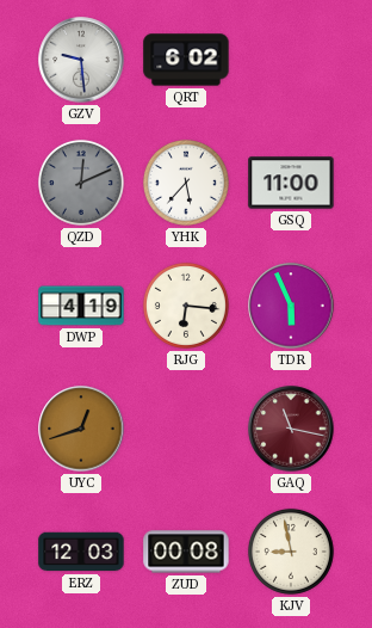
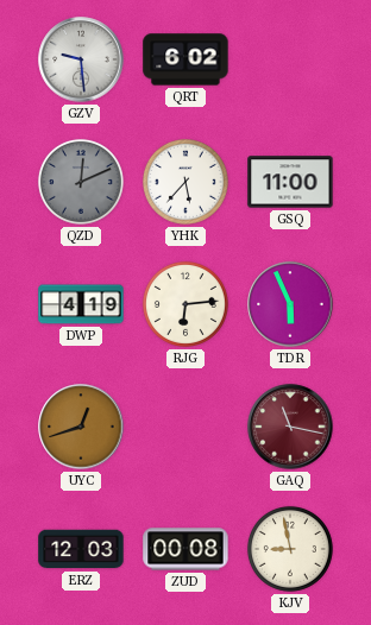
RJG: 6:16 -> 6:14
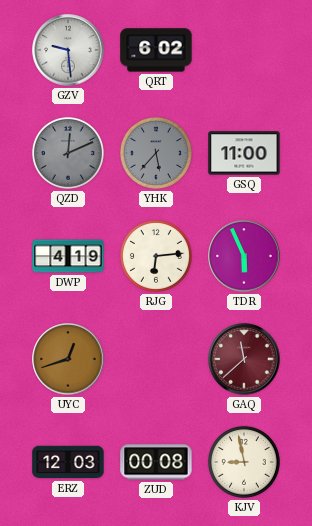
YHK dial: white -> grey
GAQ: 11:17 -> 11:38
